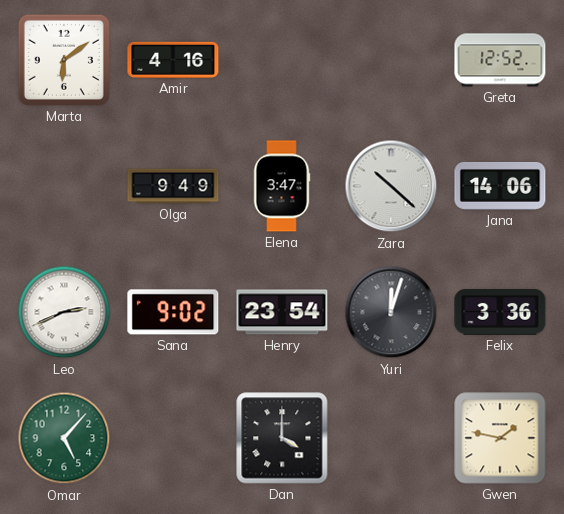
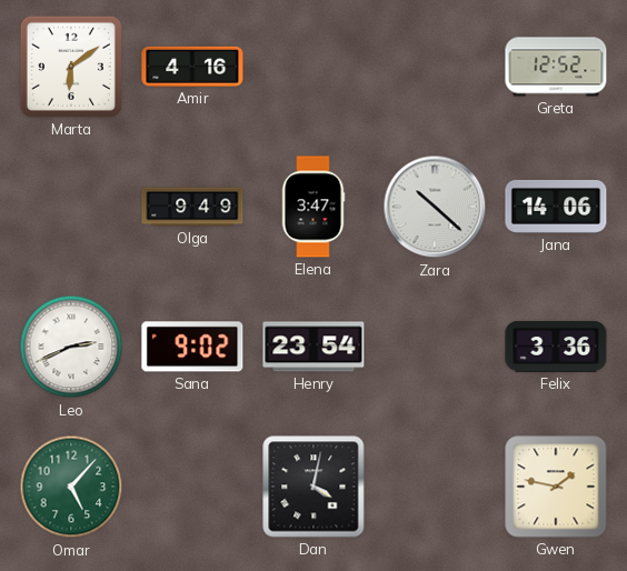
Yuri: 12:03 -> none
Dan: 4:00 -> 4:02
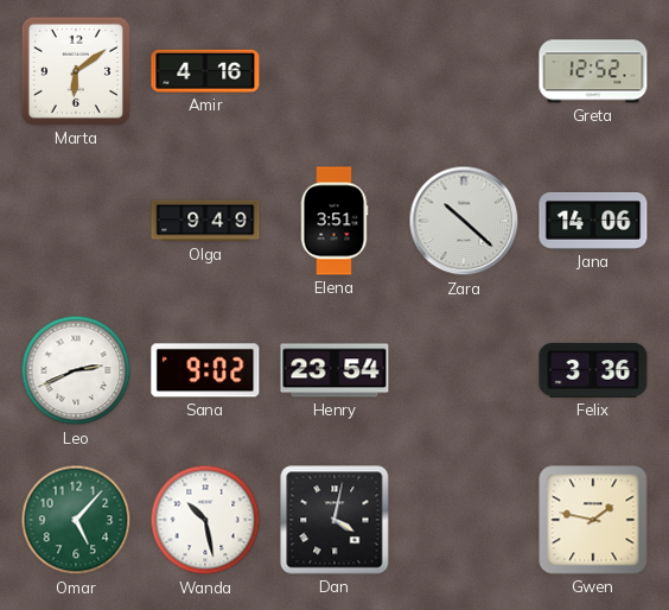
Elena: 3:47 -> 3:51
Wanda: none -> 10:28
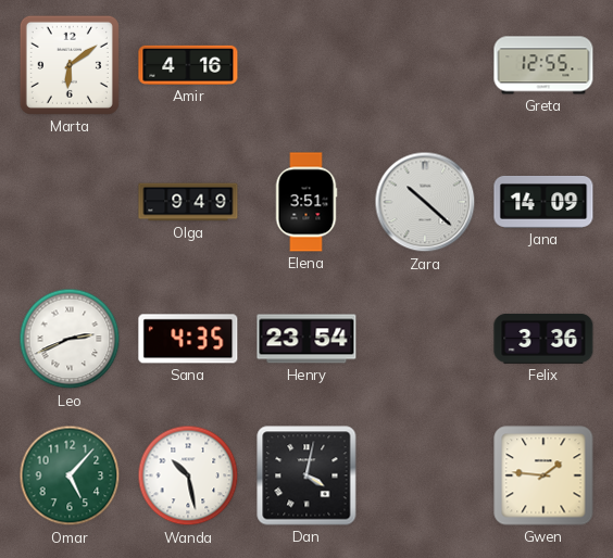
Greta: 12:52 -> 12:55
Jana: 14:06 -> 14:09
Sana: 9:02 -> 4:35
Gwen: 1:47 -> 1:46
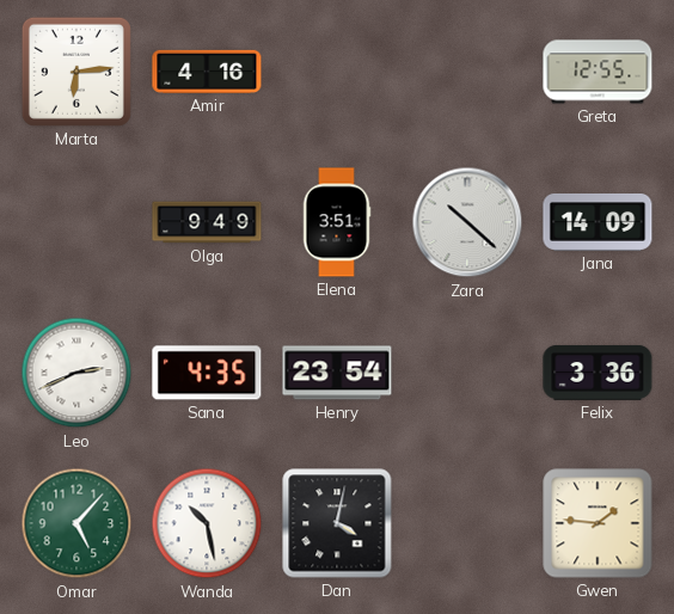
Marta: 6:09 -> 6:14
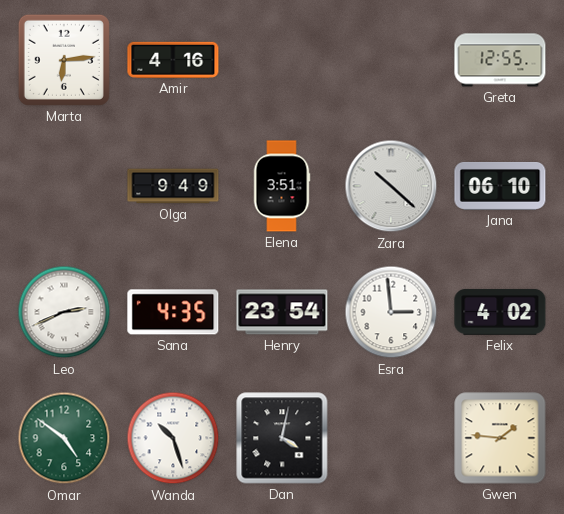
Jana: 14:09 -> 06:10
Esra: none -> 2:59
Felix: 3:36 -> 4:02
Omar: 5:07 -> 4:51
Wanda: 10:28 -> 10:27
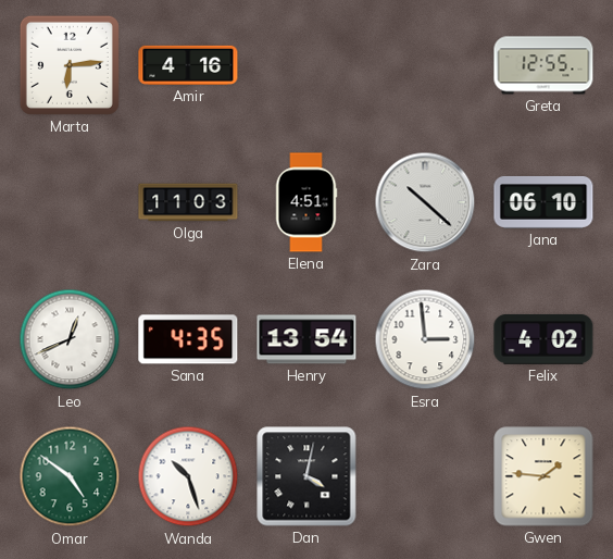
Olga: 9:49 -> 11:03
Elena: 3:51 -> 4:51
Leo: 2:41 -> 12:41
Henry: 23:54 -> 13:54
